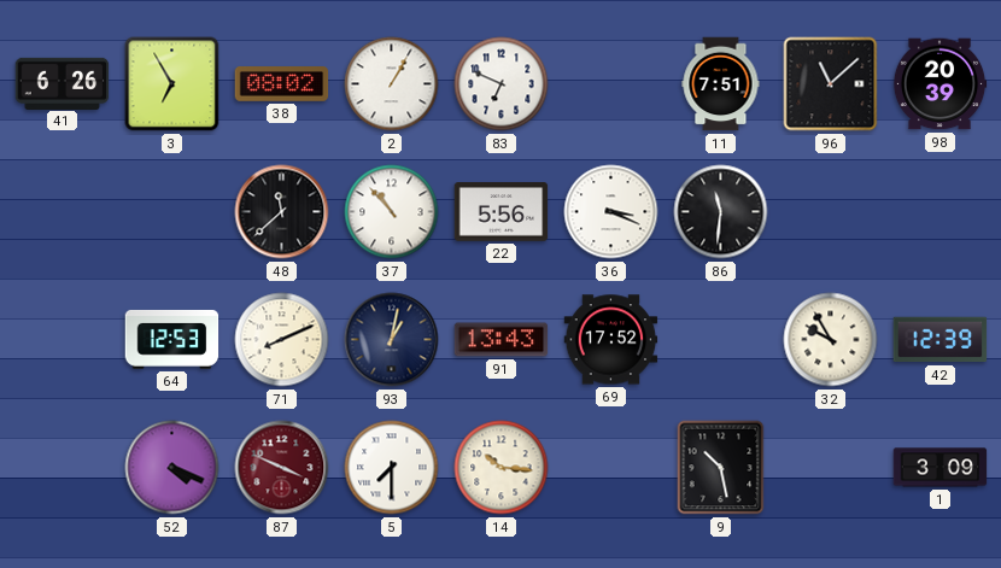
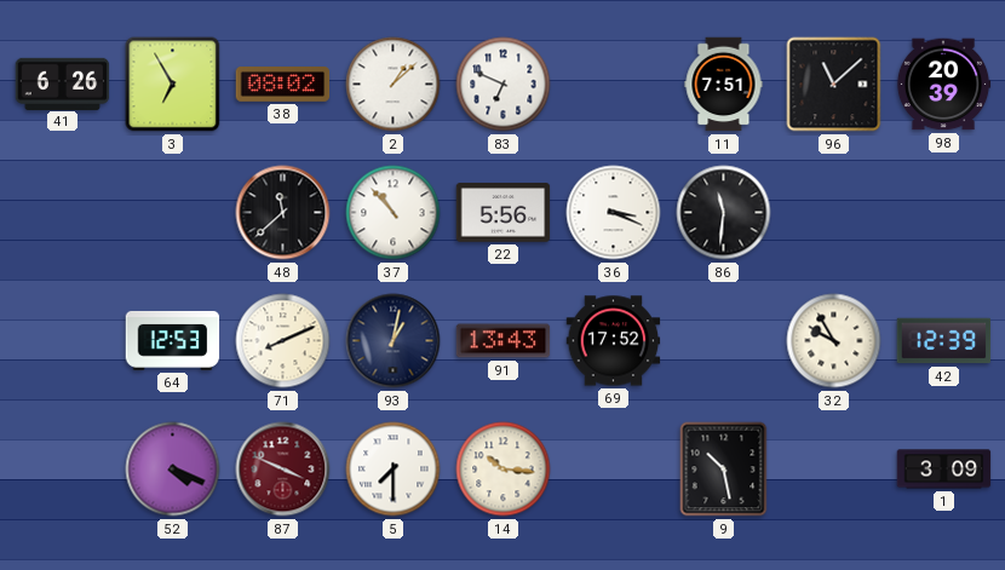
2: 1:05 -> 1:08
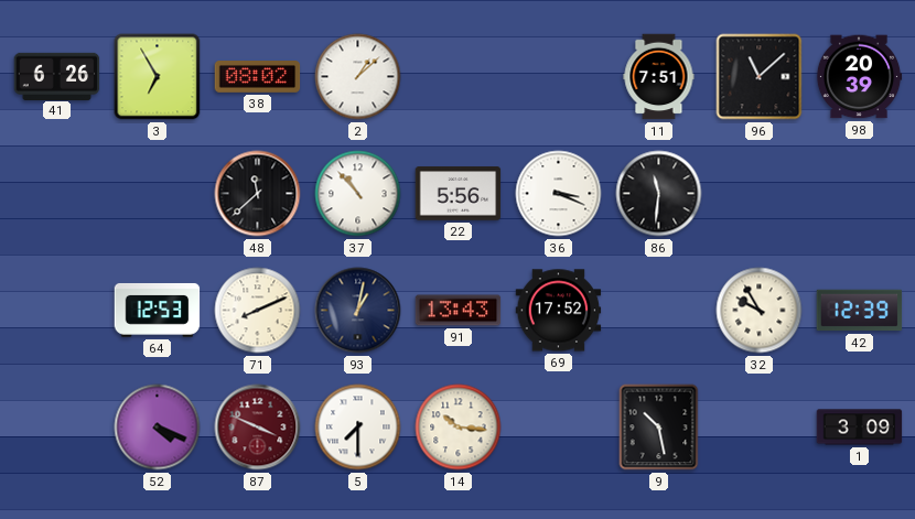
83: 6:49 -> none
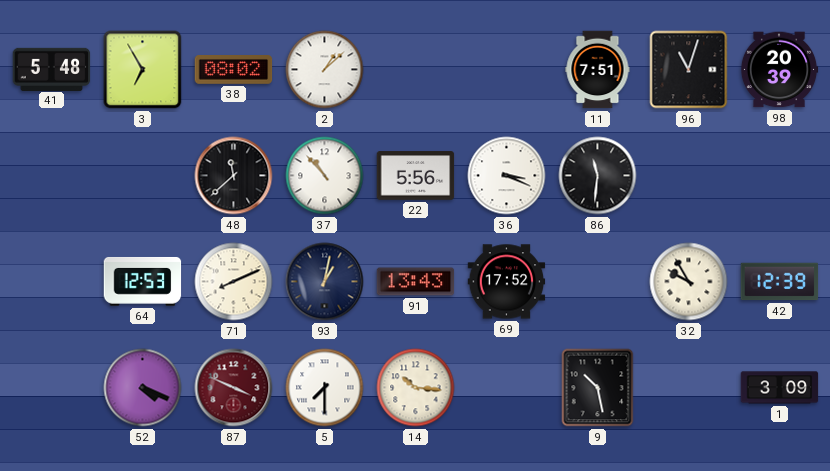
41: 6:26 -> 5:48
96: 11:08 -> 11:03
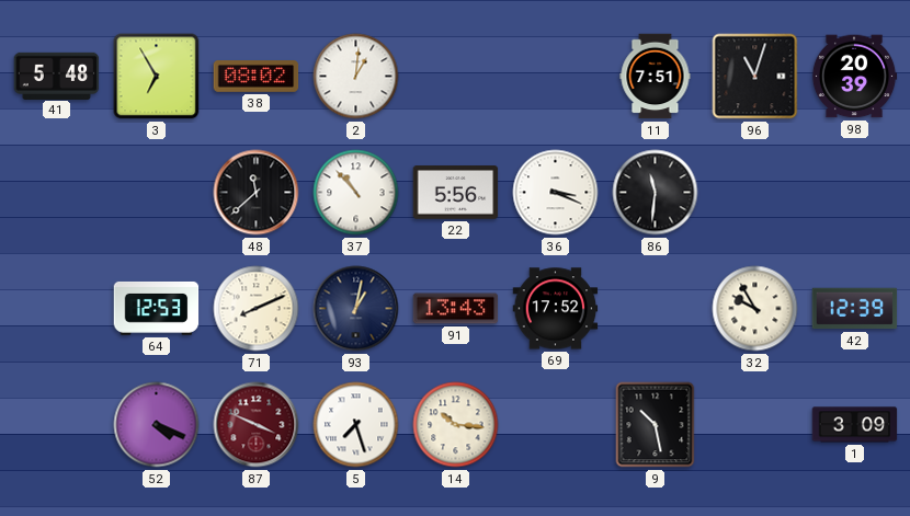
2: 1:08 -> 1:01
5: 7:30 -> 7:27
